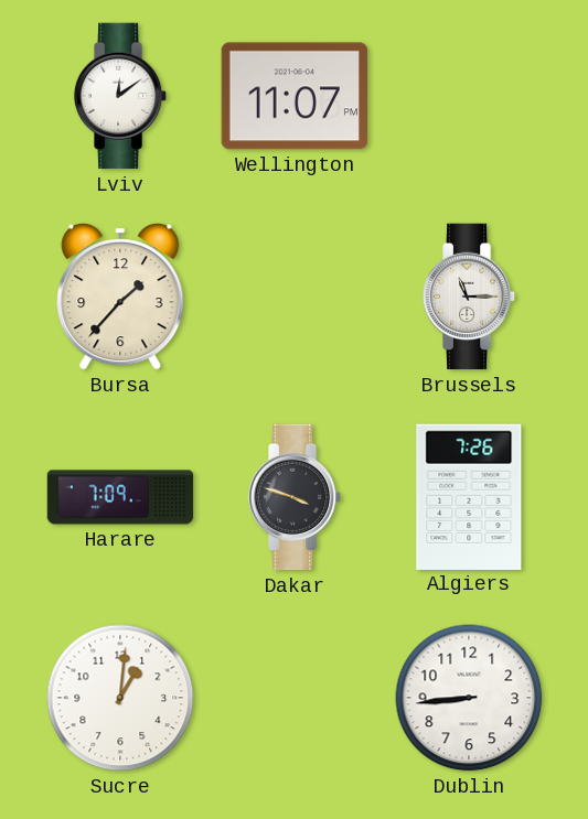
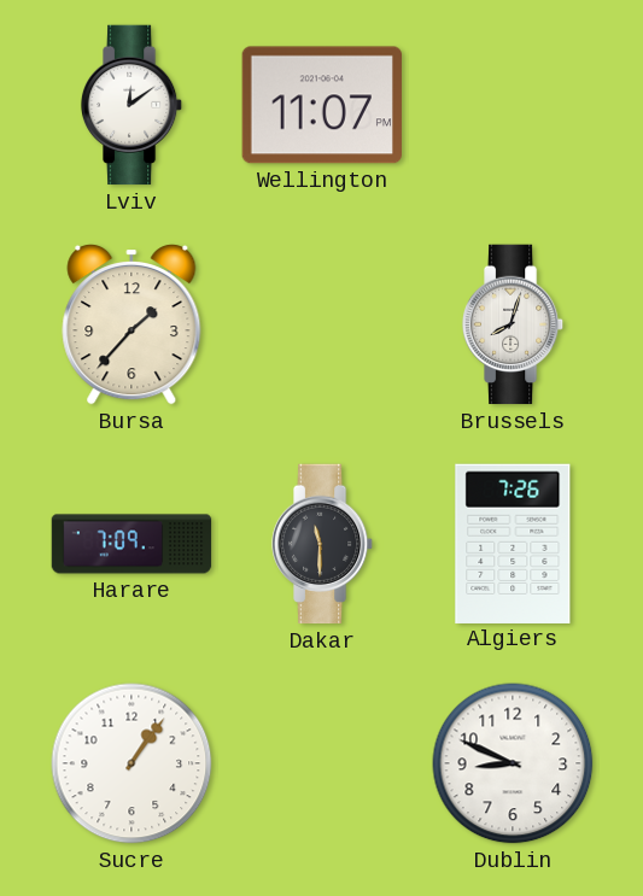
Brussels: 11:15 -> 8:03
Dakar: 3:48 -> 11:30
Sucre: 1:01 -> 1:06
Dublin: 8:44 -> 8:49
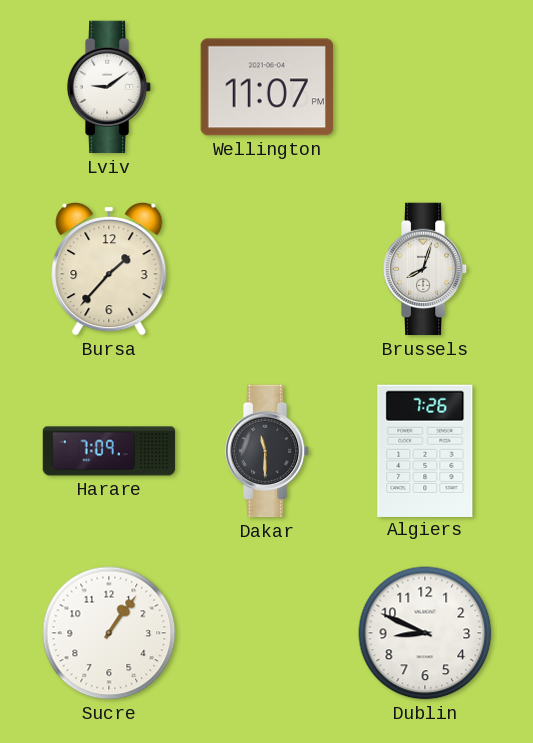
Lviv: 12:09 -> 9:09
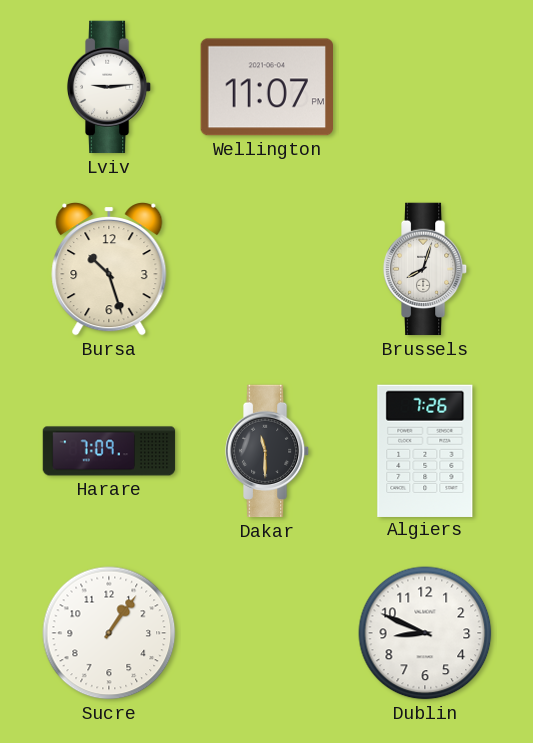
Lviv: 9:09 -> 9:14
Bursa: 1:37 -> 10:27
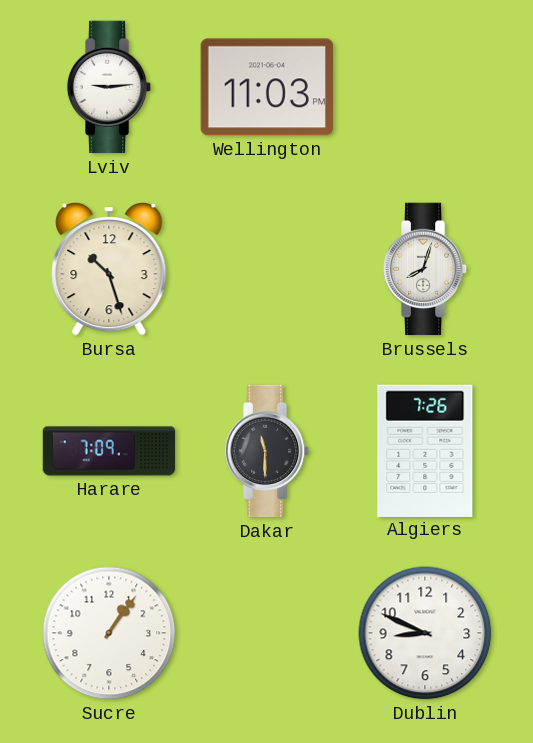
Wellington: 11:07 -> 11:03
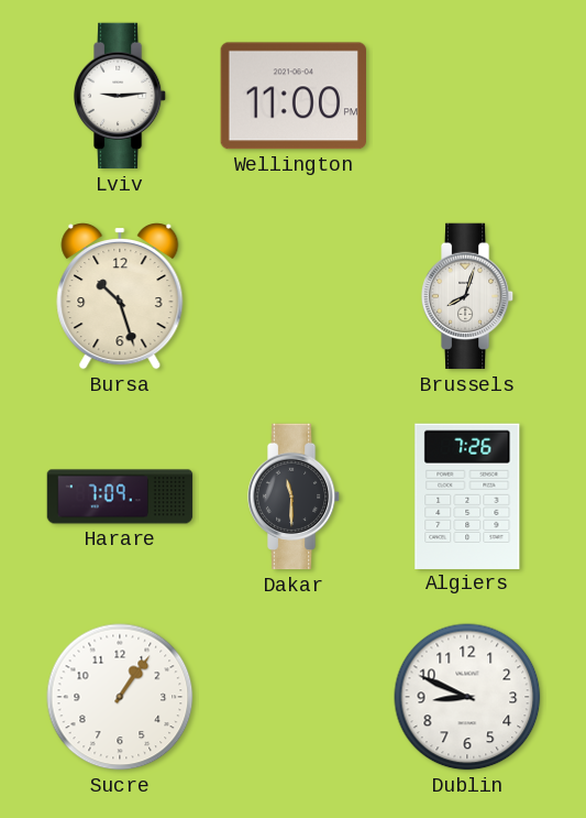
Wellington: 11:03 -> 11:00
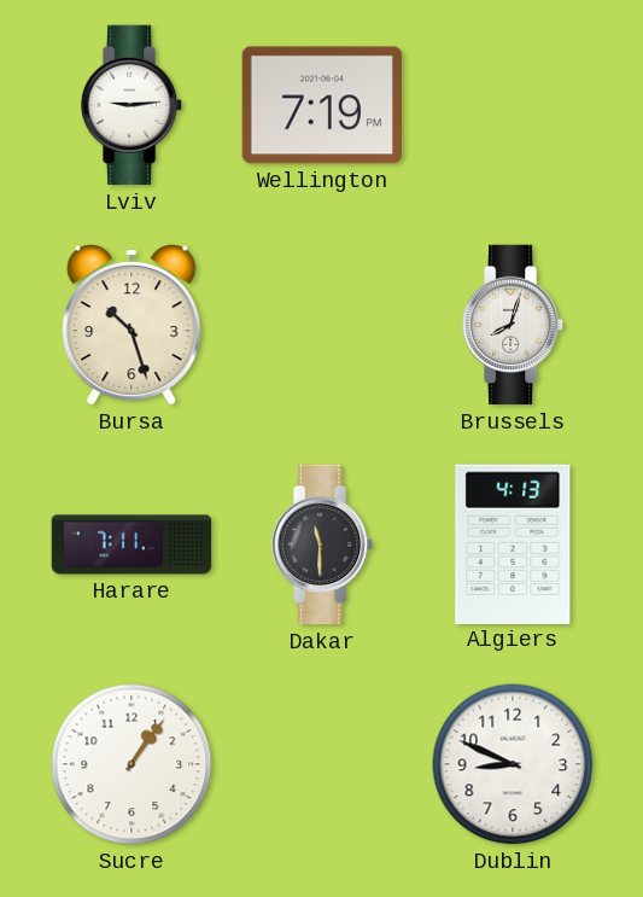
Wellington: 11:00 -> 7:19
Harare: 7:09 -> 7:11
Algiers: 7:26 -> 4:13
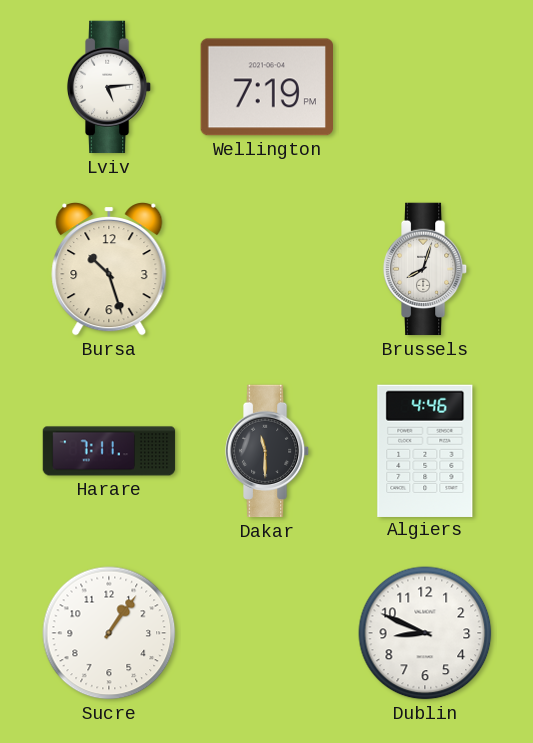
Lviv: 9:14 -> 5:14
Algiers: 4:13 -> 4:46
